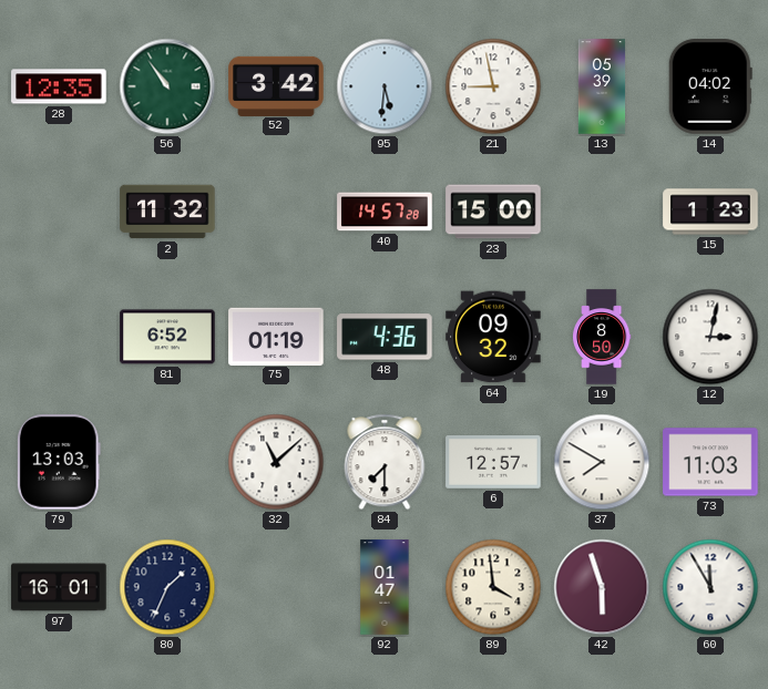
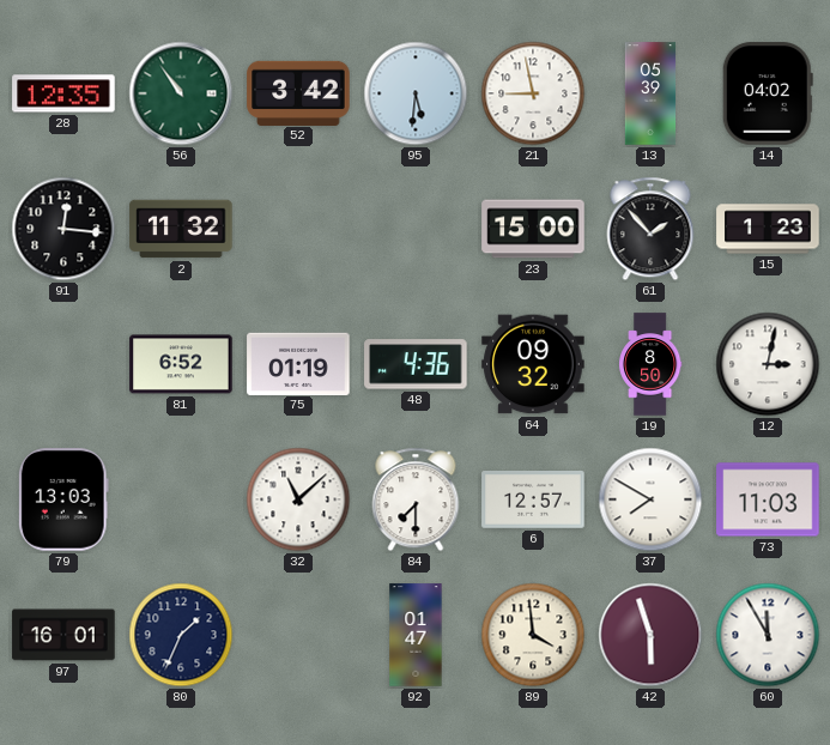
91: none -> 12:16
40: 14:57 -> none
61: none -> 1:53
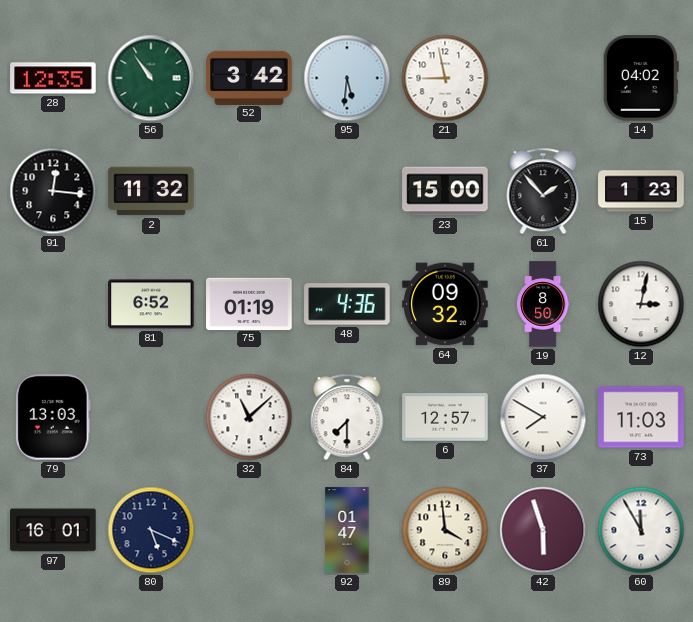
13: 05:39 -> none
80: 1:34 -> 5:19
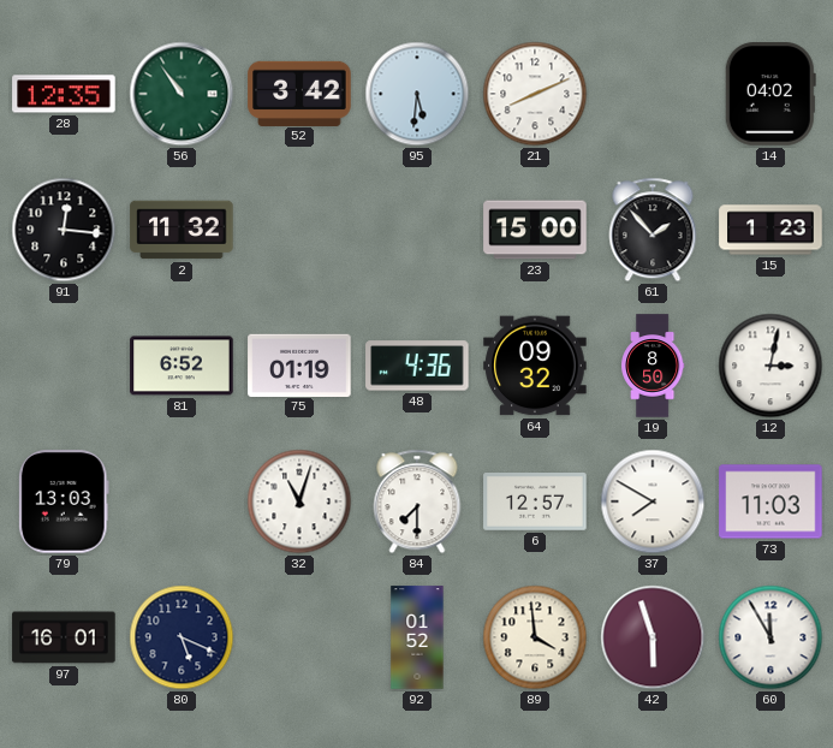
21: 8:58 -> 8:11
32: 11:08 -> 11:03
92: 01:47 -> 01:52
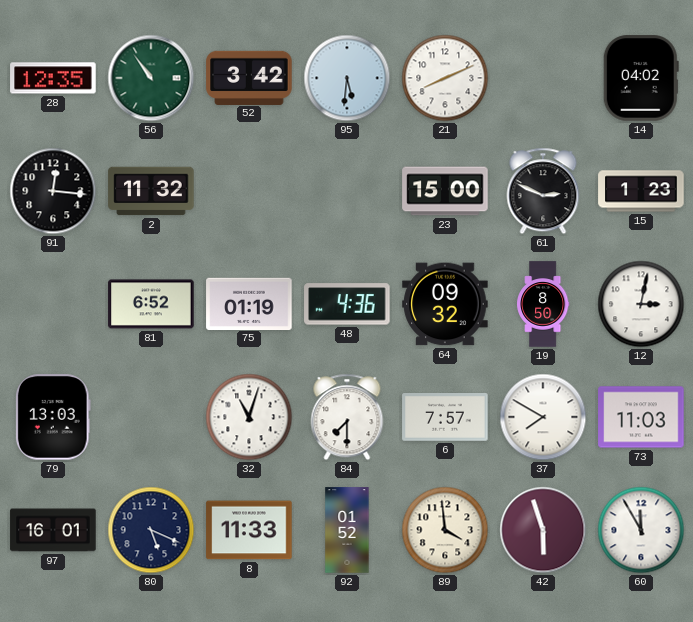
61: 1:53 -> 2:49
6: 12:57 -> 7:57
8: none -> 11:33
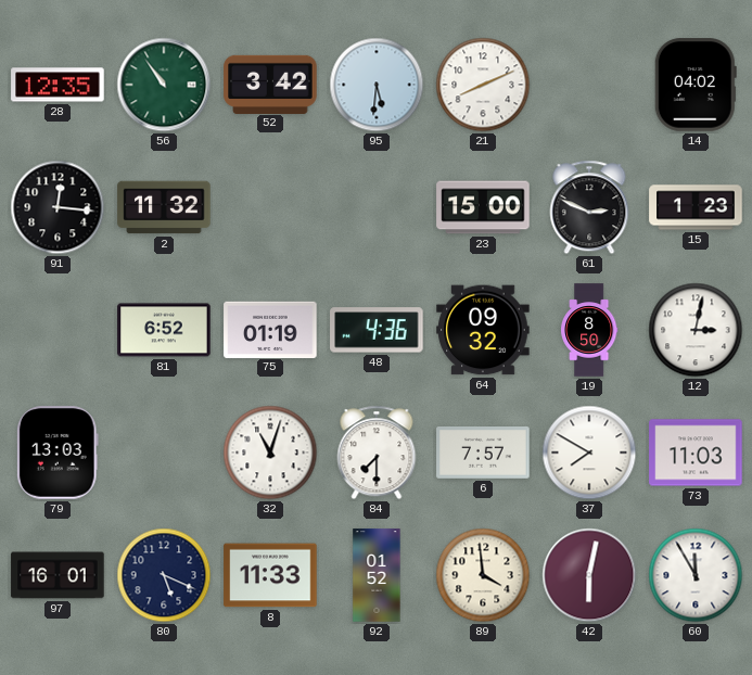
42: 5:57 -> 6:02
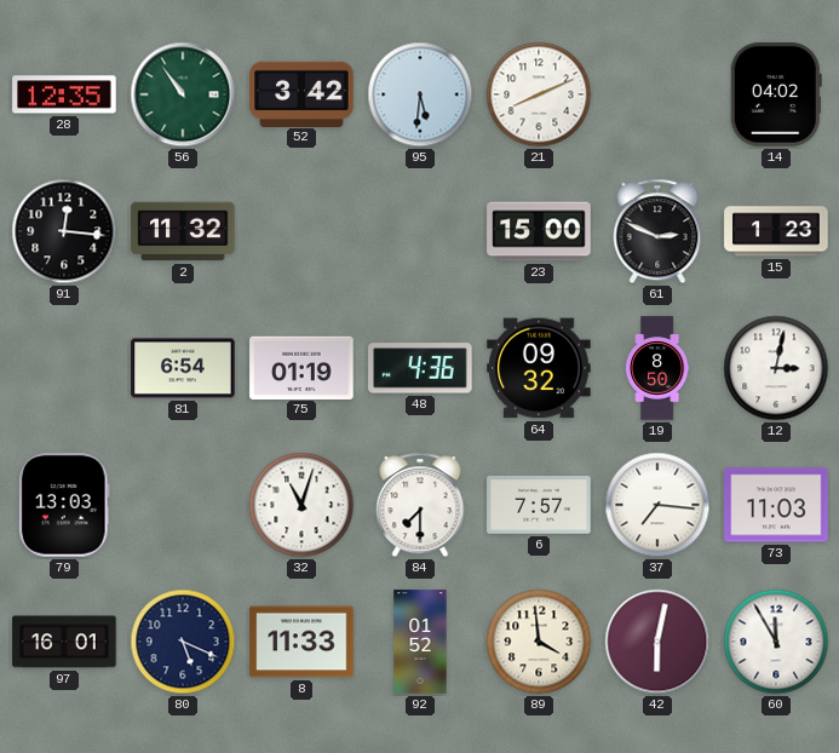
81: 6:52 -> 6:54
37: 7:50 -> 7:16
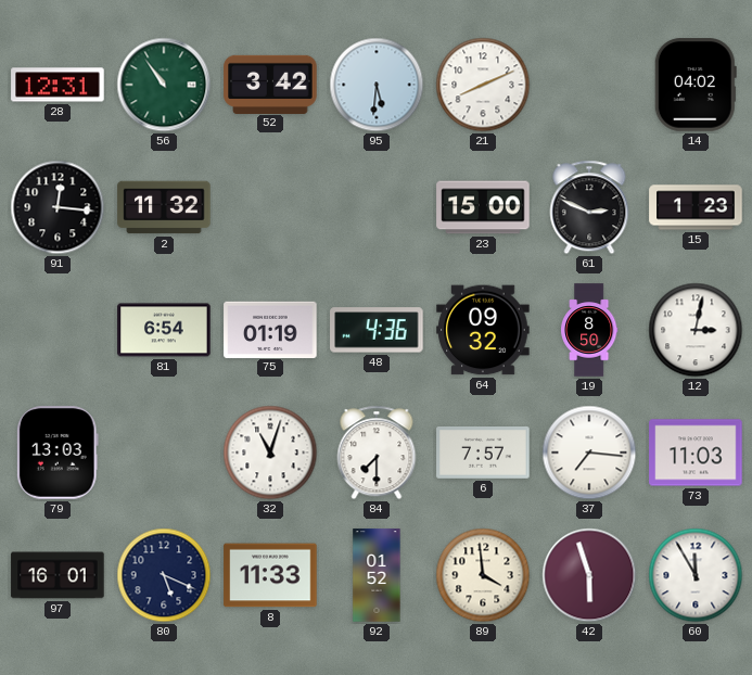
28: 12:35 -> 12:31
42: 6:02 -> 5:57
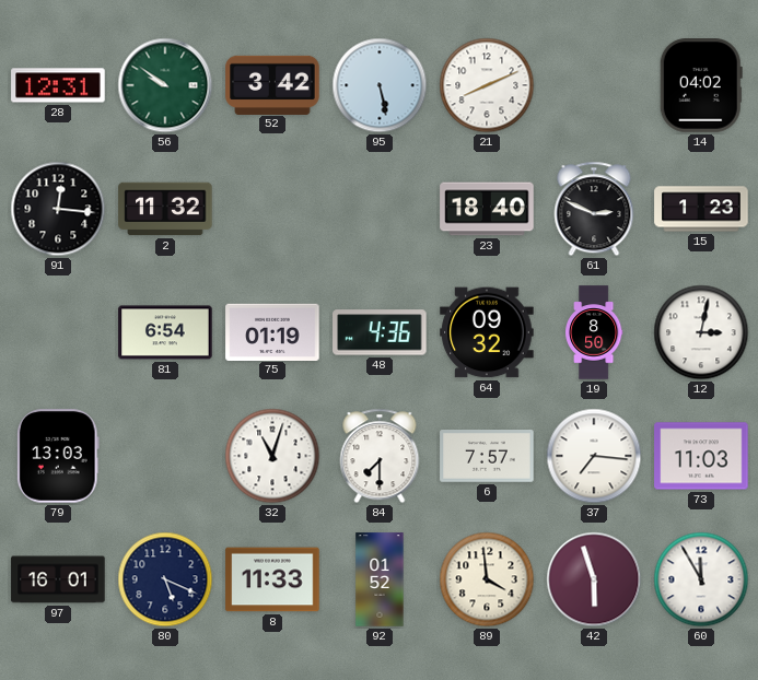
56: 10:54 -> 9:51
95: 5:31 -> 5:28
23: 15:00 -> 18:40
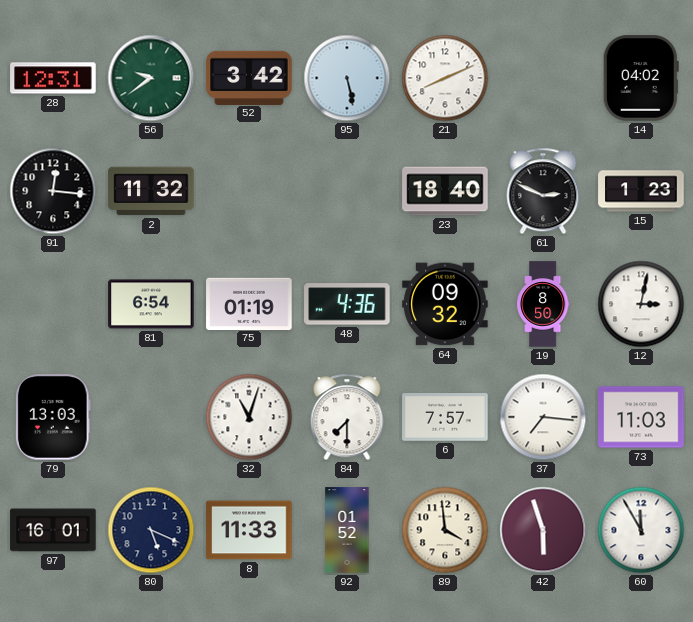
56: 9:51 -> 9:39
